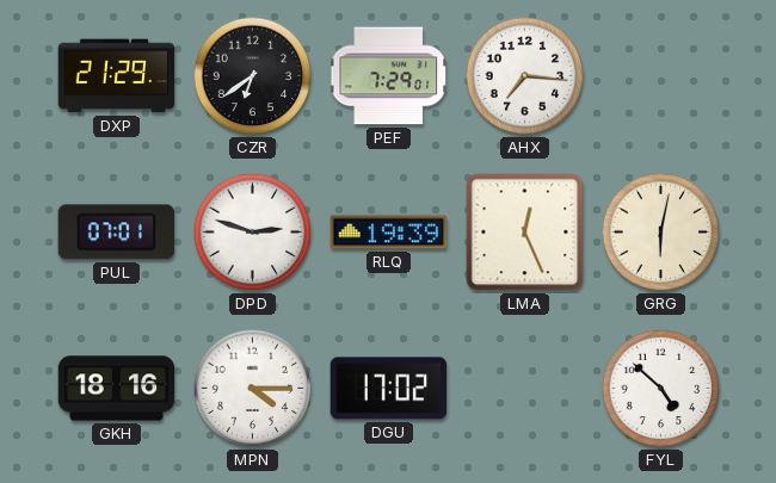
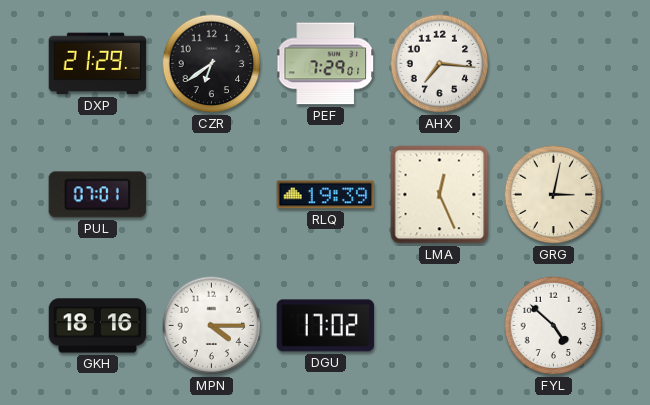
DPD: 2:48 -> none
GRG: 6:02 -> 3:02
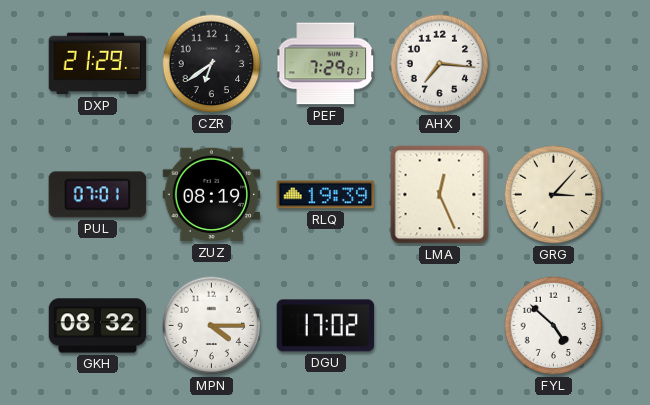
ZUZ: none -> 08:19
GRG: 3:02 -> 3:07
GKH: 18:16 -> 08:32
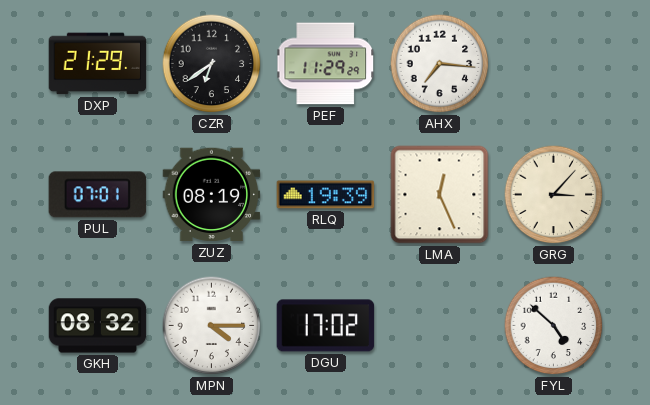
PEF: 7:29 -> 11:29
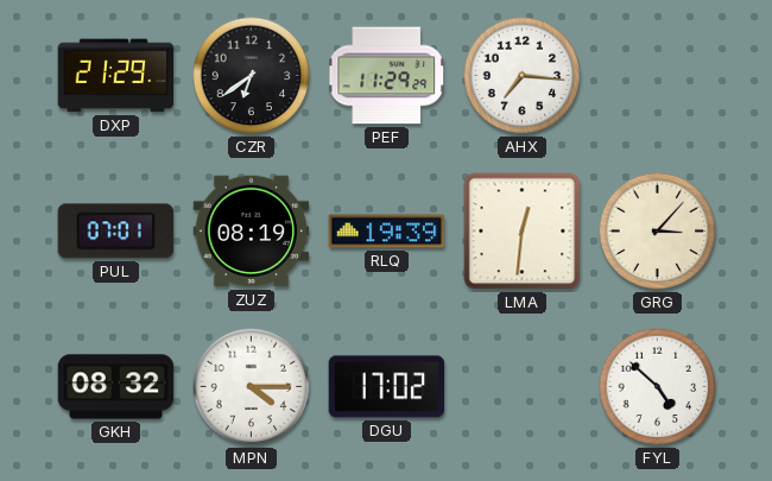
LMA: 12:26 -> 12:31
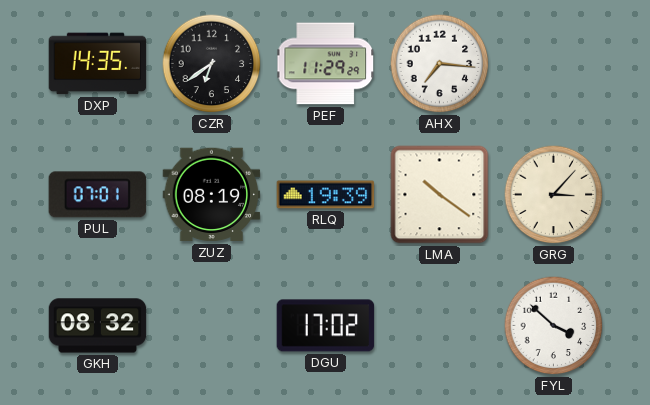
DXP: 21:29 -> 14:35
LMA: 12:31 -> 10:21
MPN: 4:15 -> none
FYL: 4:52 -> 3:52
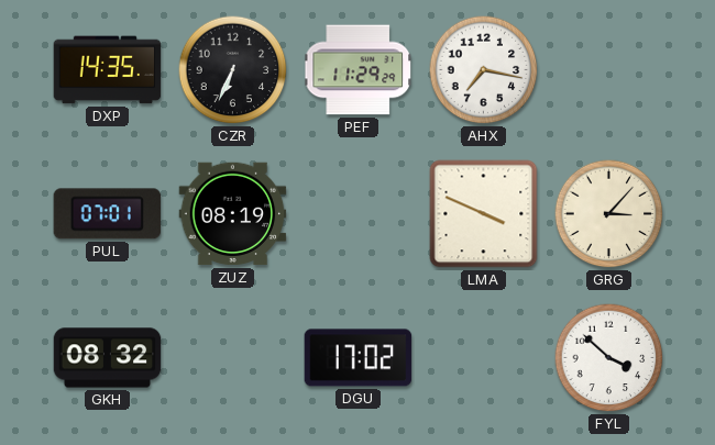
CZR: 6:39 -> 6:34
AHX: 7:16 -> 7:17
RLQ: 19:39 -> none
LMA: 10:21 -> 3:49
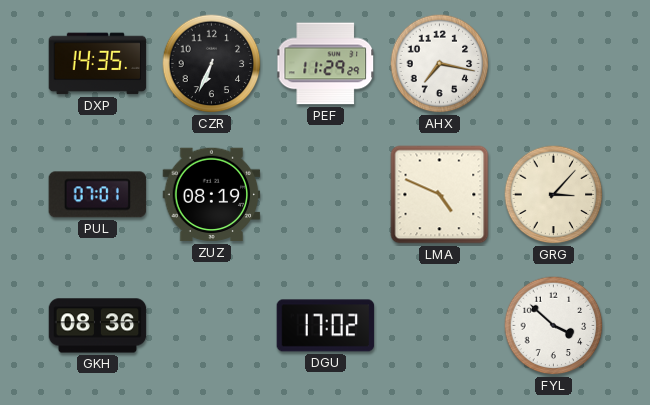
LMA: 3:49 -> 4:49
GKH: 08:32 -> 08:36
